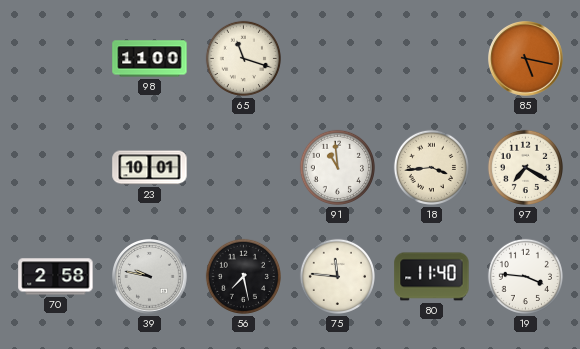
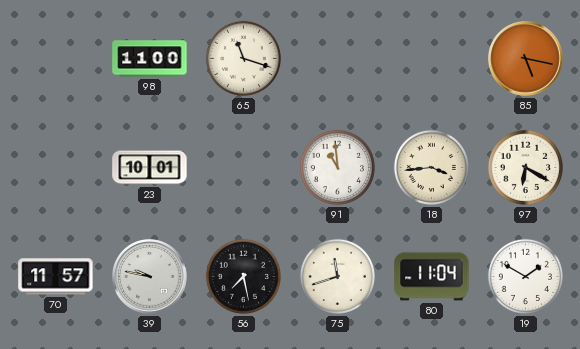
97: 7:20 -> 6:20
70: 2:58 -> 11:57
75: 11:46 -> 11:42
80: 11:40 -> 11:04
19: 3:46 -> 1:50
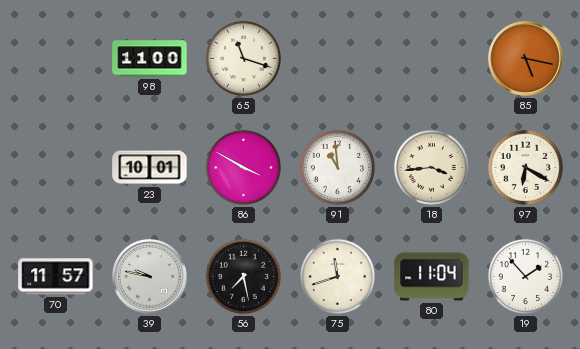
86: none -> 3:50
19: 1:50 -> 1:53
